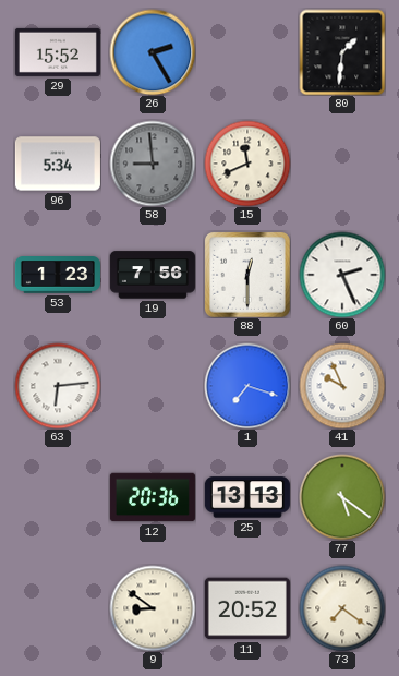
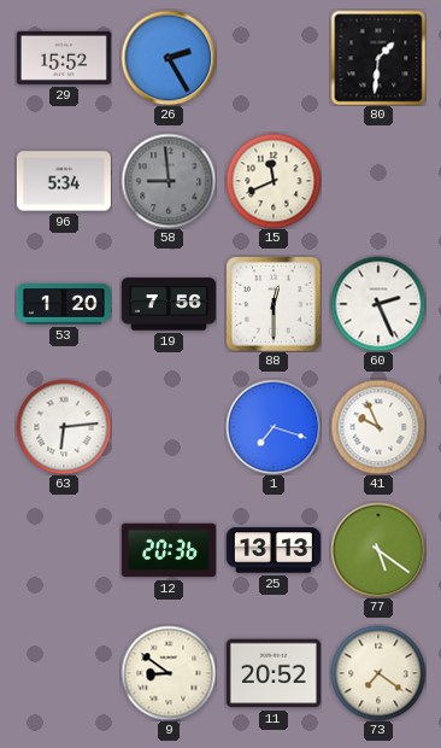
53: 1:23 -> 1:20
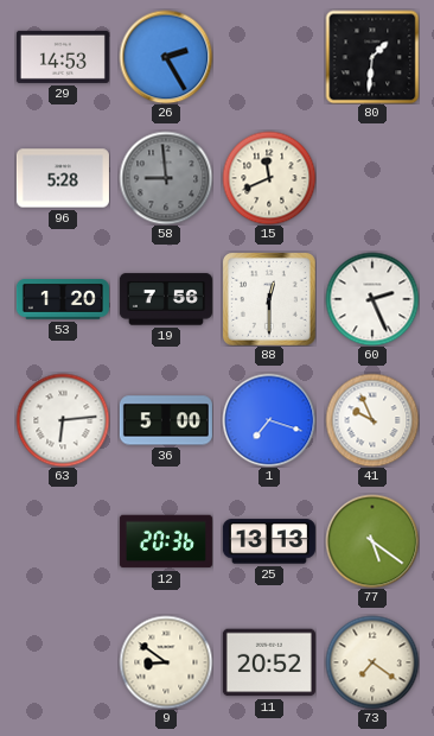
29: 15:52 -> 14:53
96: 5:34 -> 5:28
36: none -> 5:00
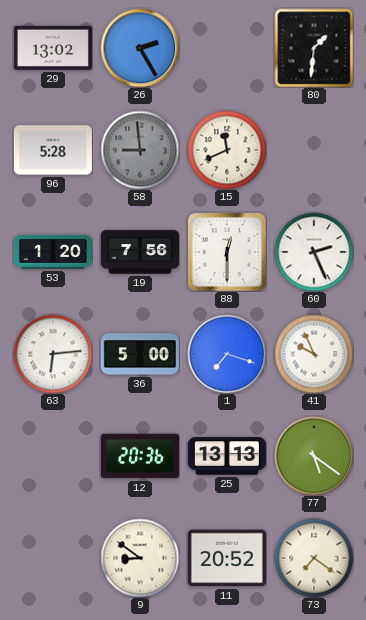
29: 14:53 -> 13:02
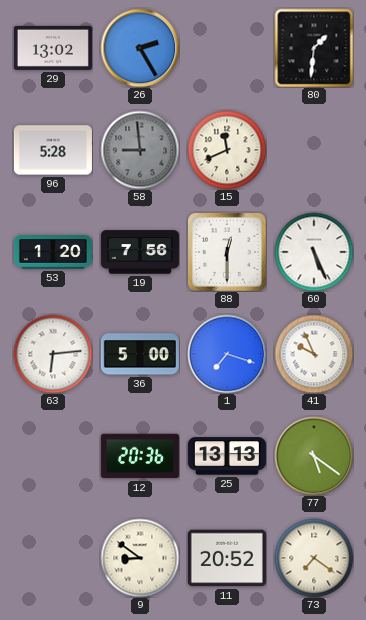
60: 2:26 -> 5:26
